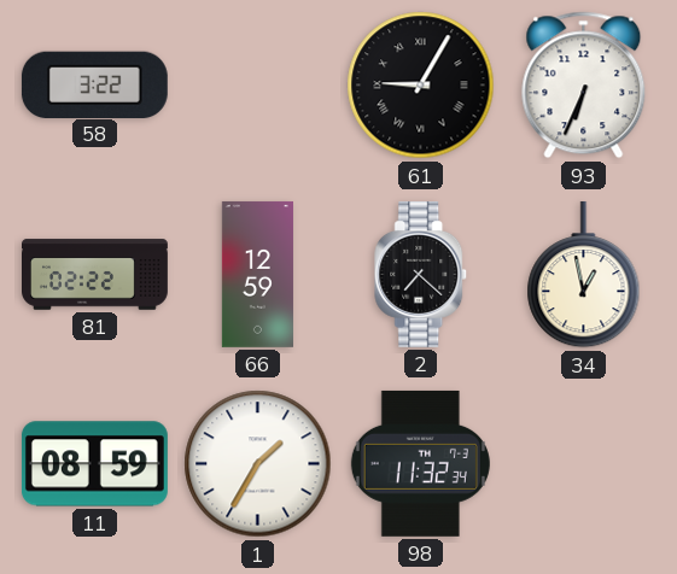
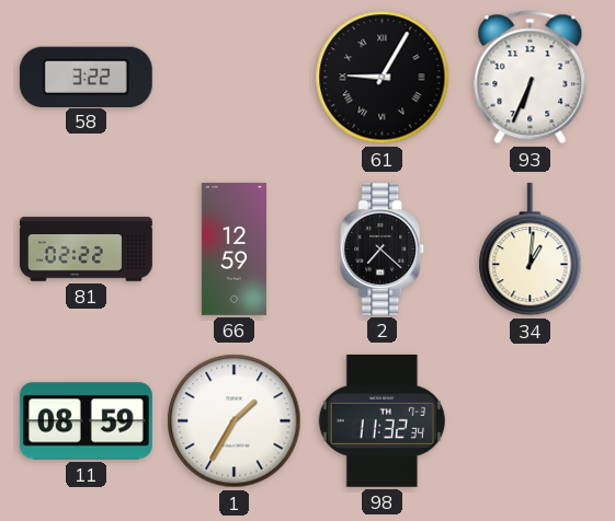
34: 12:58 -> 1:01
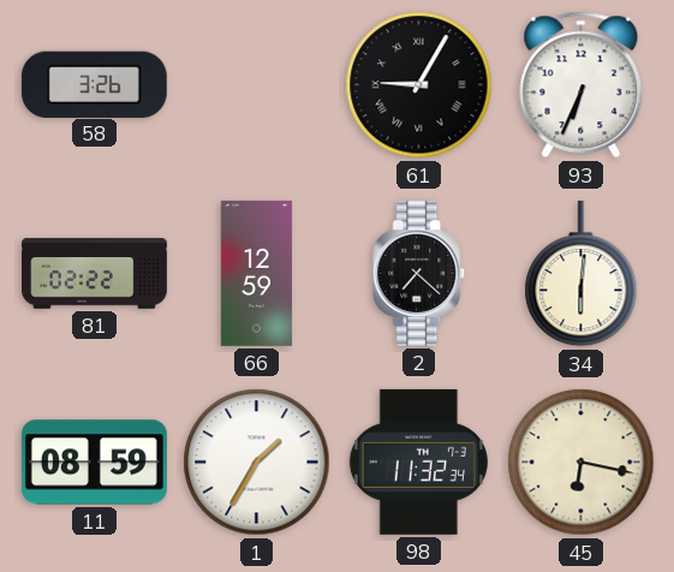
58: 3:22 -> 3:26
34: 1:01 -> 6:01
45: none -> 6:17
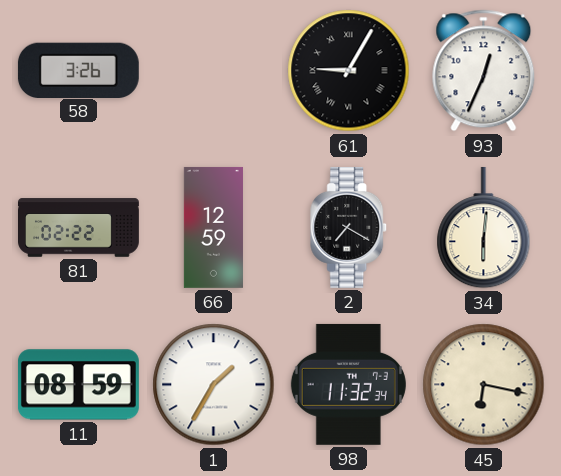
93: 6:34 -> 12:34
2: 7:22 -> 7:20
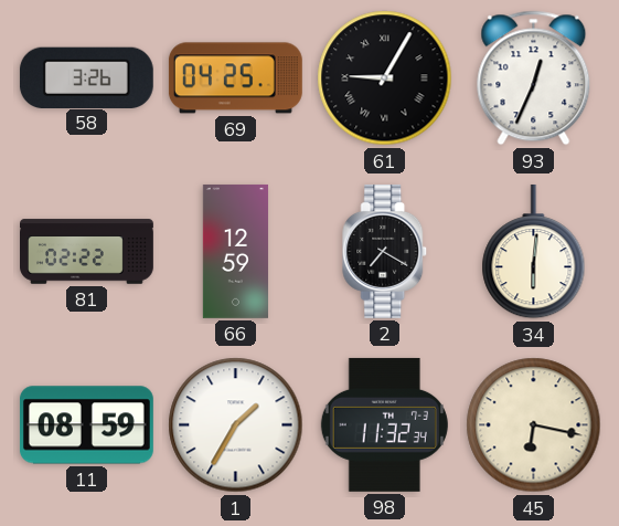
69: none -> 04:25
